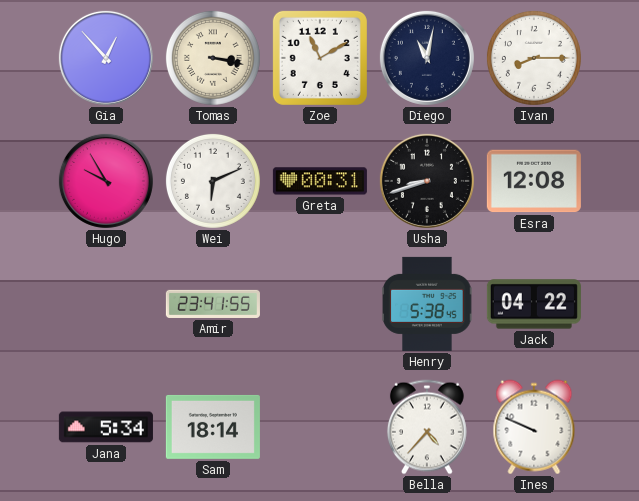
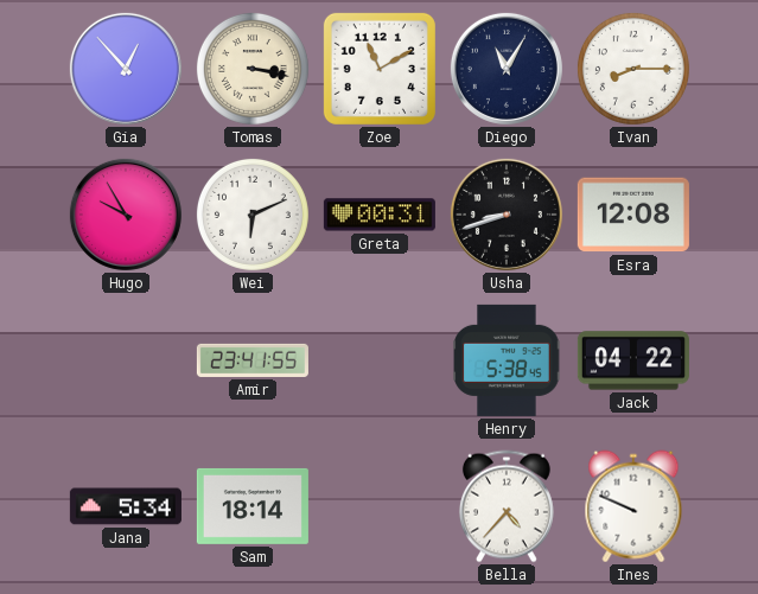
Diego: 11:02 -> 11:05
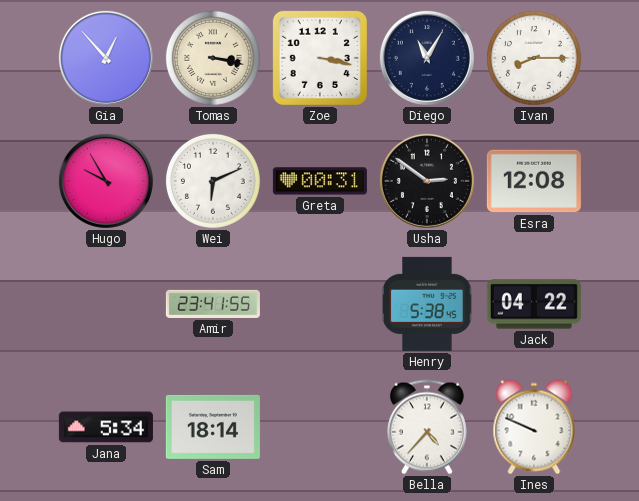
Zoe: 11:10 -> 3:17
Usha: 8:42 -> 2:51
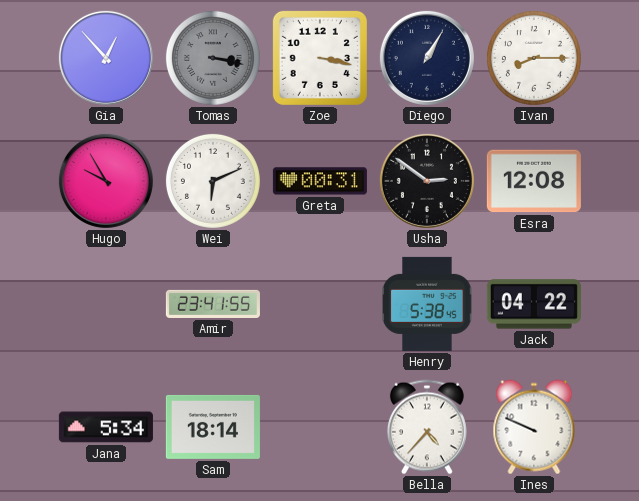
Tomas dial: cream -> grey
Diego: 11:05 -> 1:05
